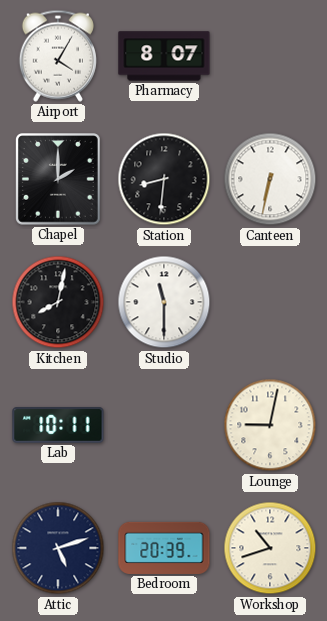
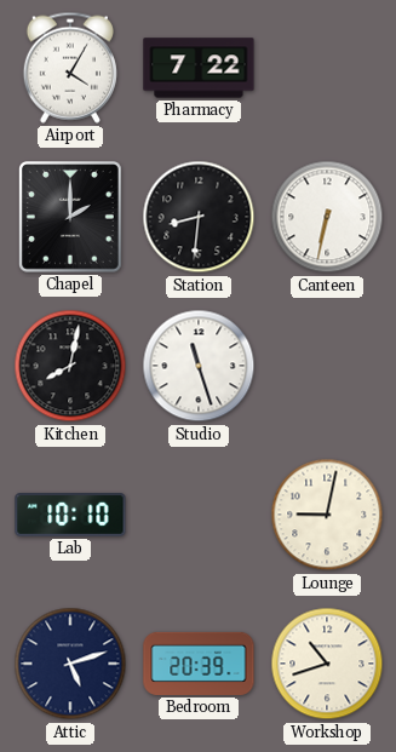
Pharmacy: 8:07 -> 7:22
Studio: 11:30 -> 11:27
Lab: 10:11 -> 10:10
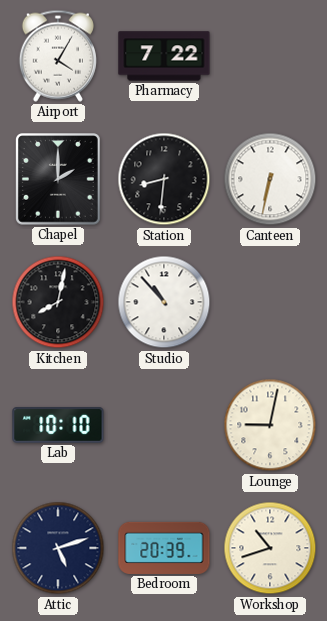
Studio: 11:27 -> 10:53
